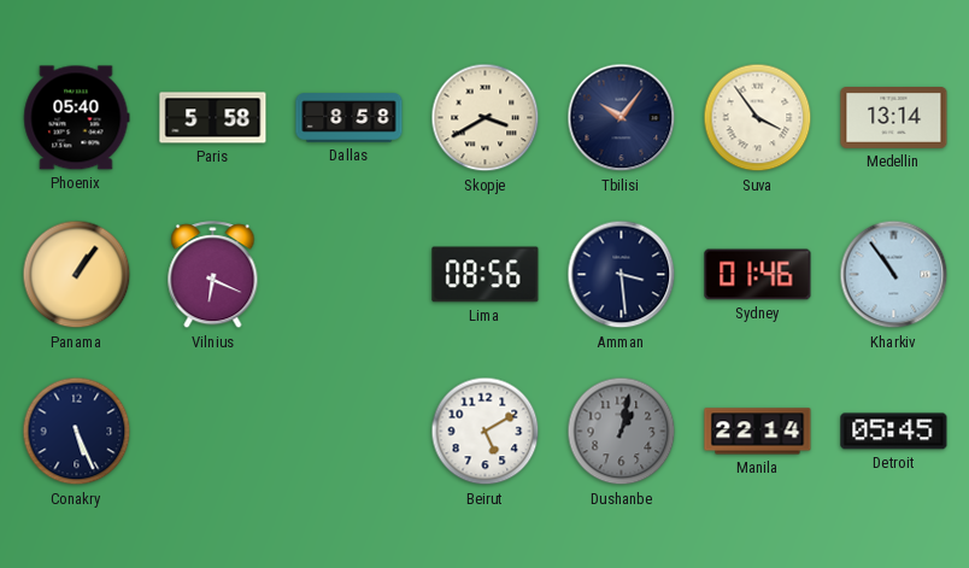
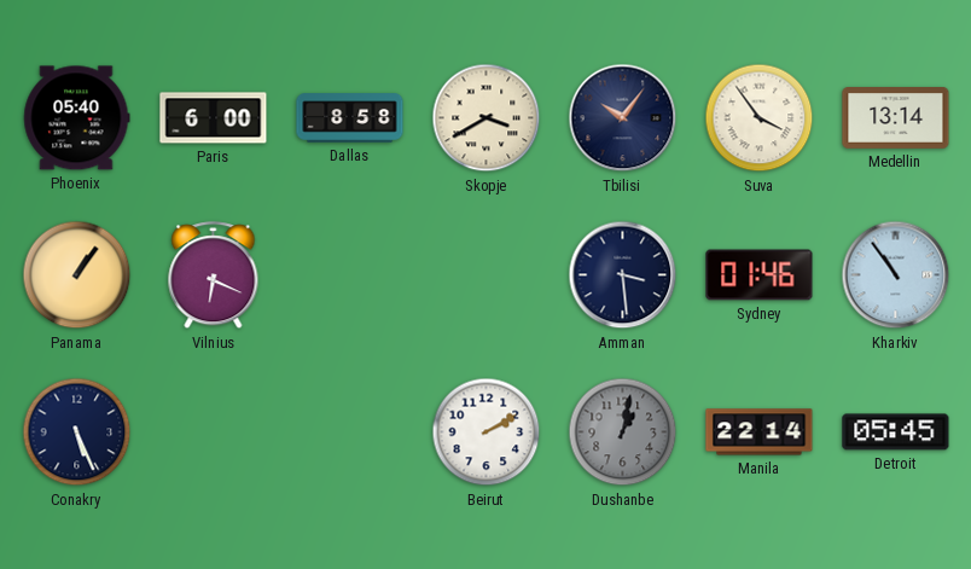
Paris: 5:58 -> 6:00
Lima: 08:56 -> none
Beirut: 5:10 -> 2:10
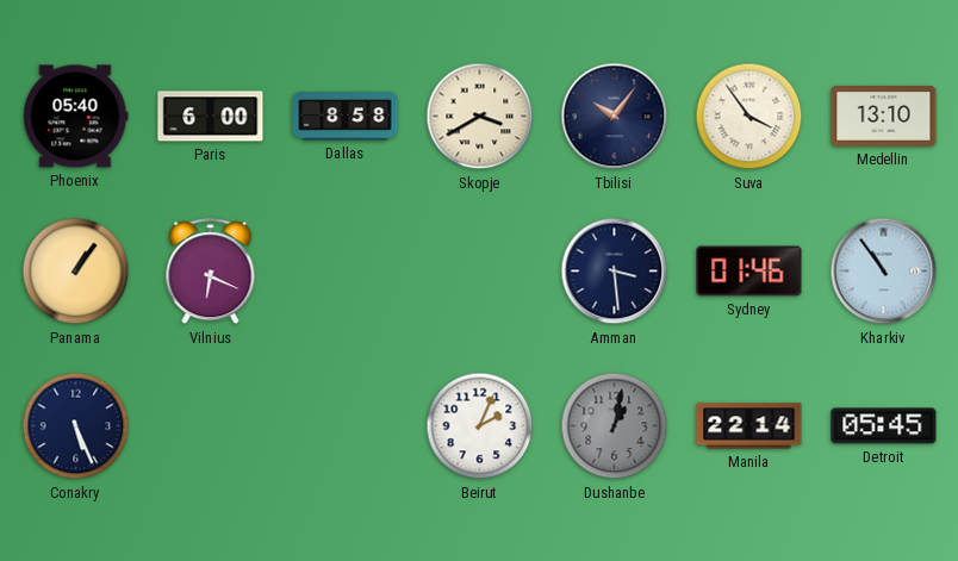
Medellin: 13:14 -> 13:10
Beirut: 2:10 -> 2:04
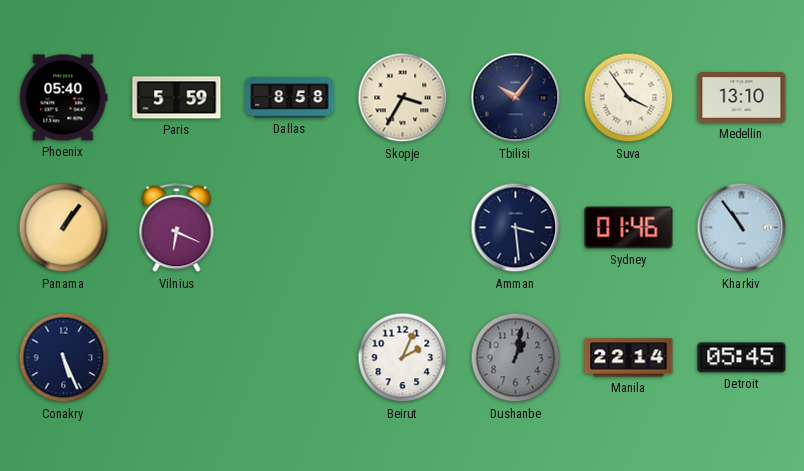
Paris: 6:00 -> 5:59
Skopje: 3:40 -> 3:35
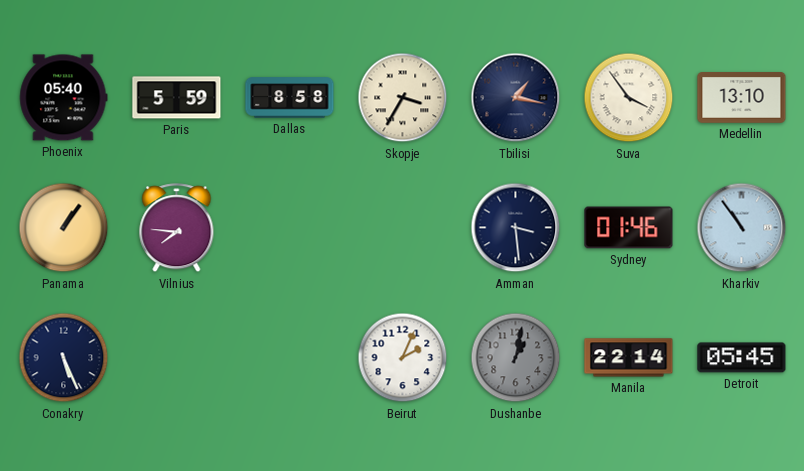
Tbilisi: 10:06 -> 1:17
Vilnius: 6:19 -> 7:46
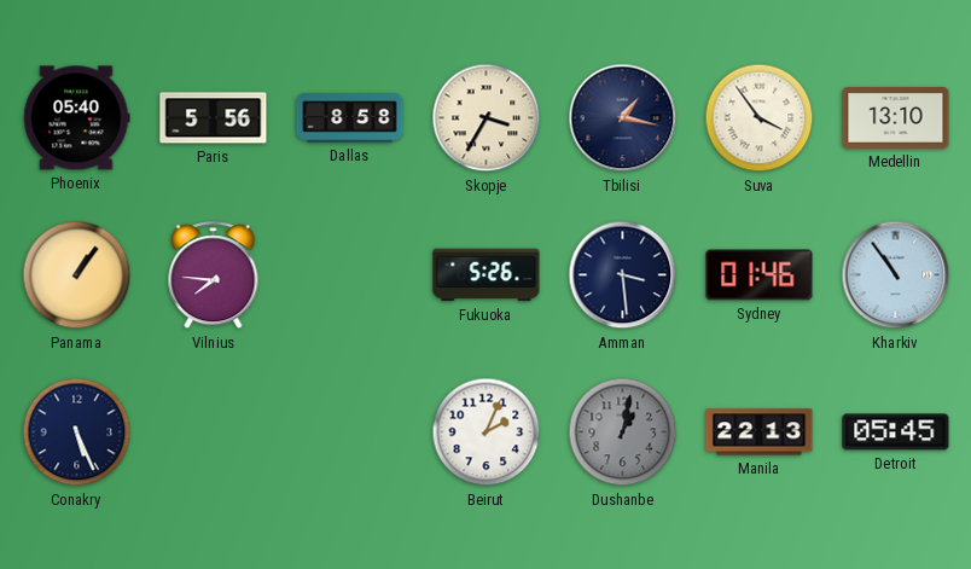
Paris: 5:59 -> 5:56
Fukuoka: none -> 5:26
Manila: 22:14 -> 22:13
